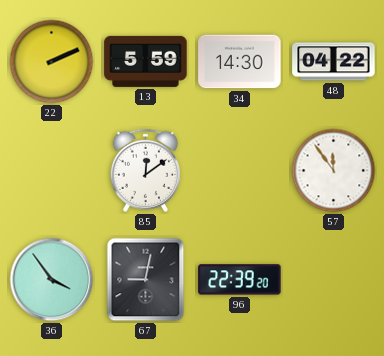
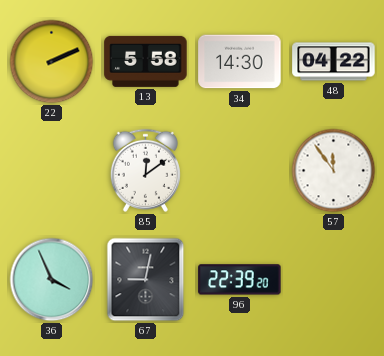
13: 5:59 -> 5:58
36: 3:54 -> 3:56
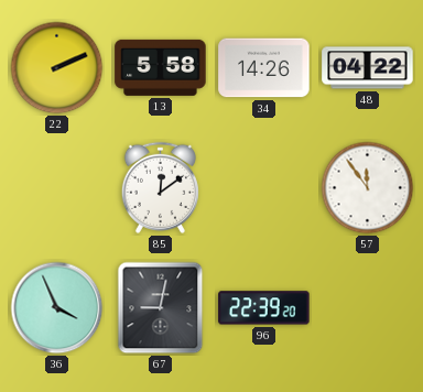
34: 14:30 -> 14:26
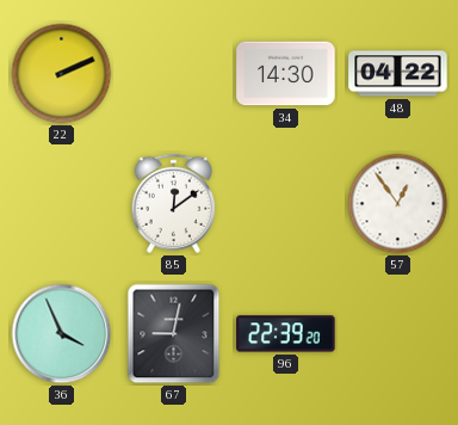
13: 5:58 -> none
34: 14:26 -> 14:30
57: 11:54 -> 12:54
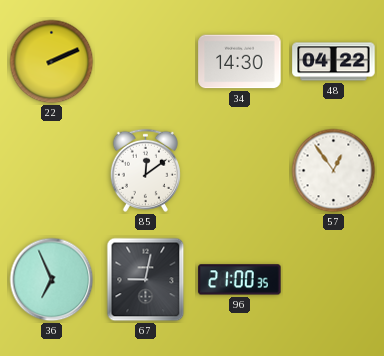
36: 3:56 -> 6:56
96: 22:39 -> 21:00
